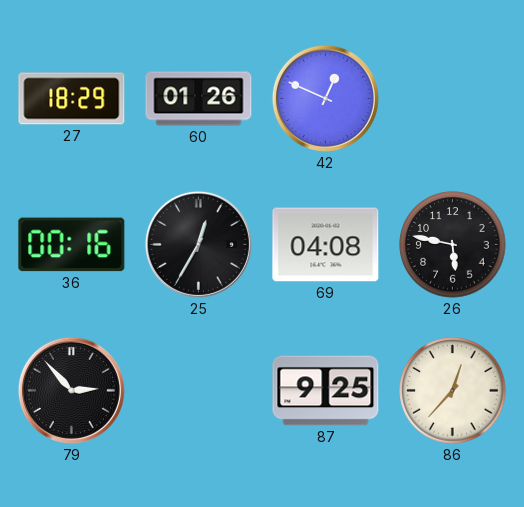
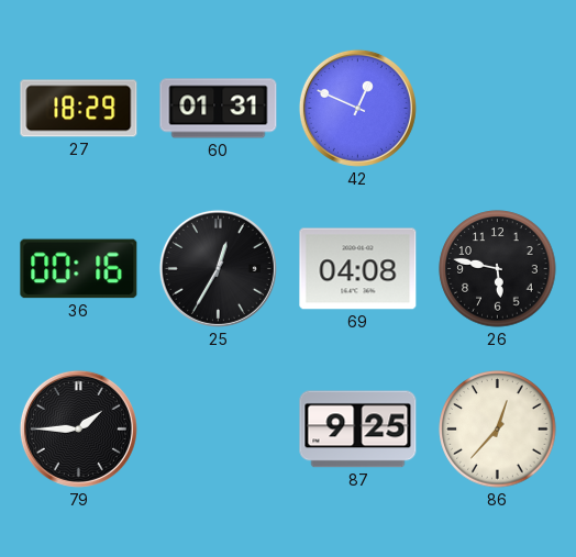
60: 01:26 -> 01:31
79: 2:53 -> 1:45
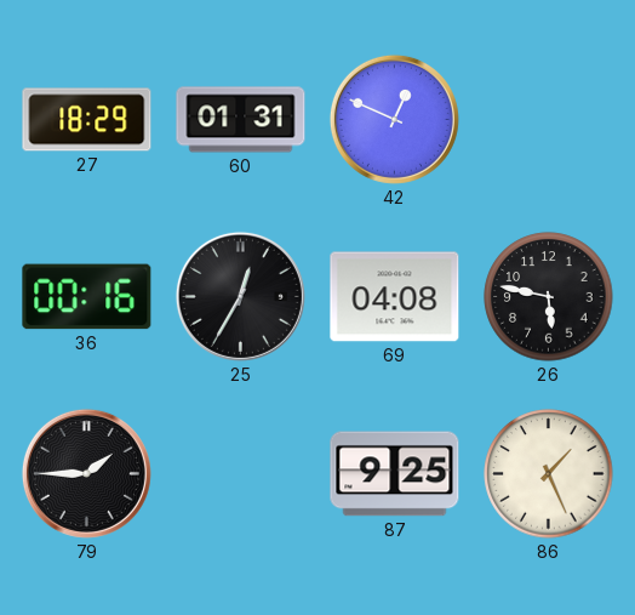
86: 12:37 -> 1:26
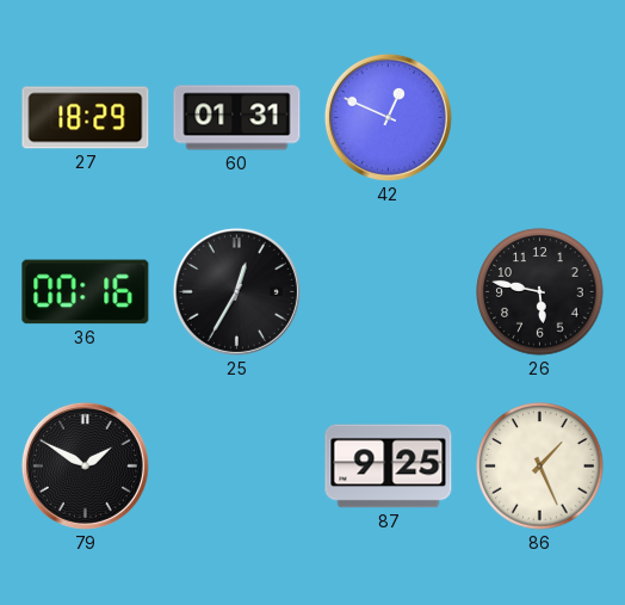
69: 04:08 -> none
79: 1:45 -> 1:50
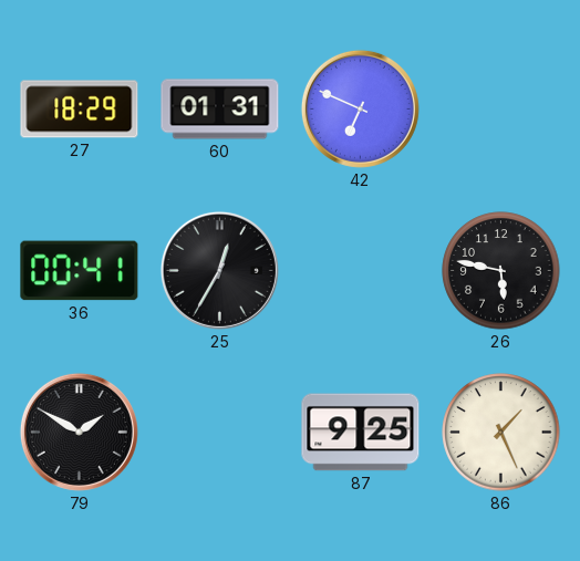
42: 12:49 -> 6:49
36: 00:16 -> 00:41
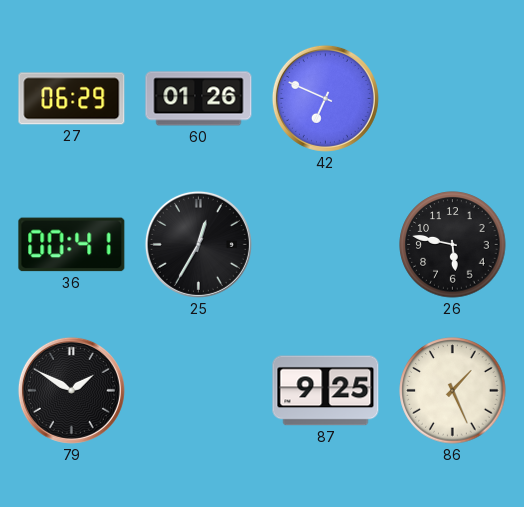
27: 18:29 -> 06:29
60: 01:31 -> 01:26
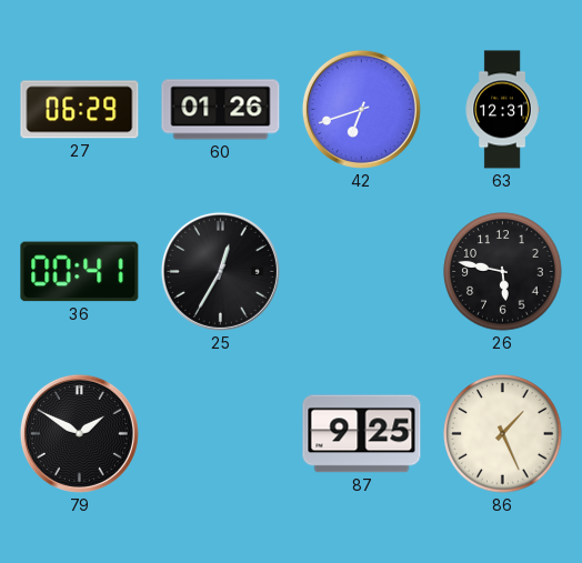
42: 6:49 -> 6:42
63: none -> 12:31
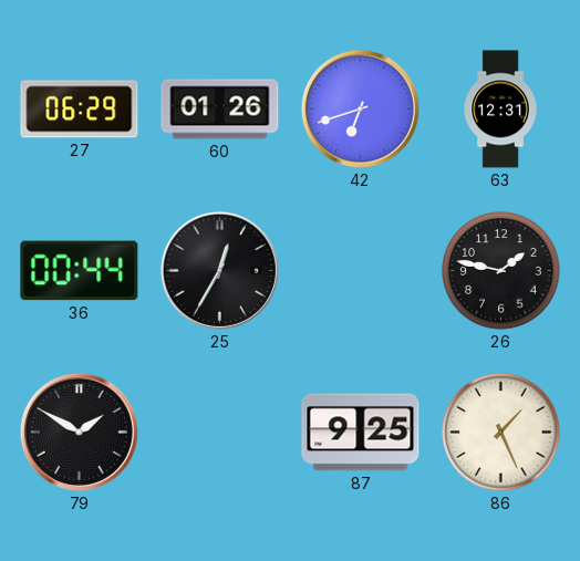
36: 00:41 -> 00:44
26: 5:47 -> 1:47
